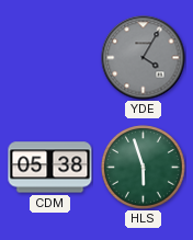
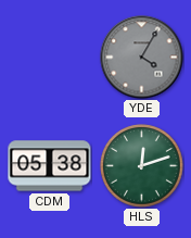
HLS: 5:57 -> 12:12
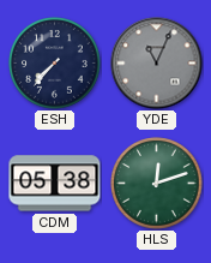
ESH: none -> 7:37
YDE: 4:05 -> 11:04
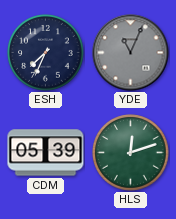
ESH: 7:37 -> 7:34
CDM: 05:38 -> 05:39
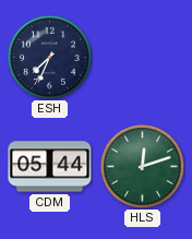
YDE: 11:04 -> none
CDM: 05:39 -> 05:44
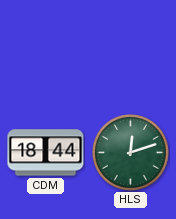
ESH: 7:34 -> none
CDM: 05:44 -> 18:44
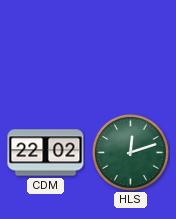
CDM: 18:44 -> 22:02
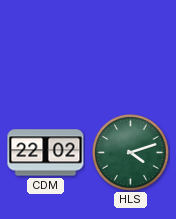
HLS: 12:12 -> 4:12
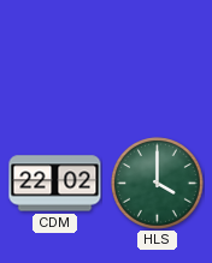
HLS: 4:12 -> 4:00
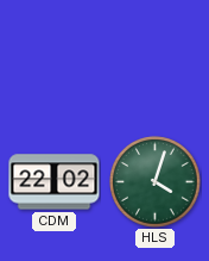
HLS: 4:00 -> 4:03
